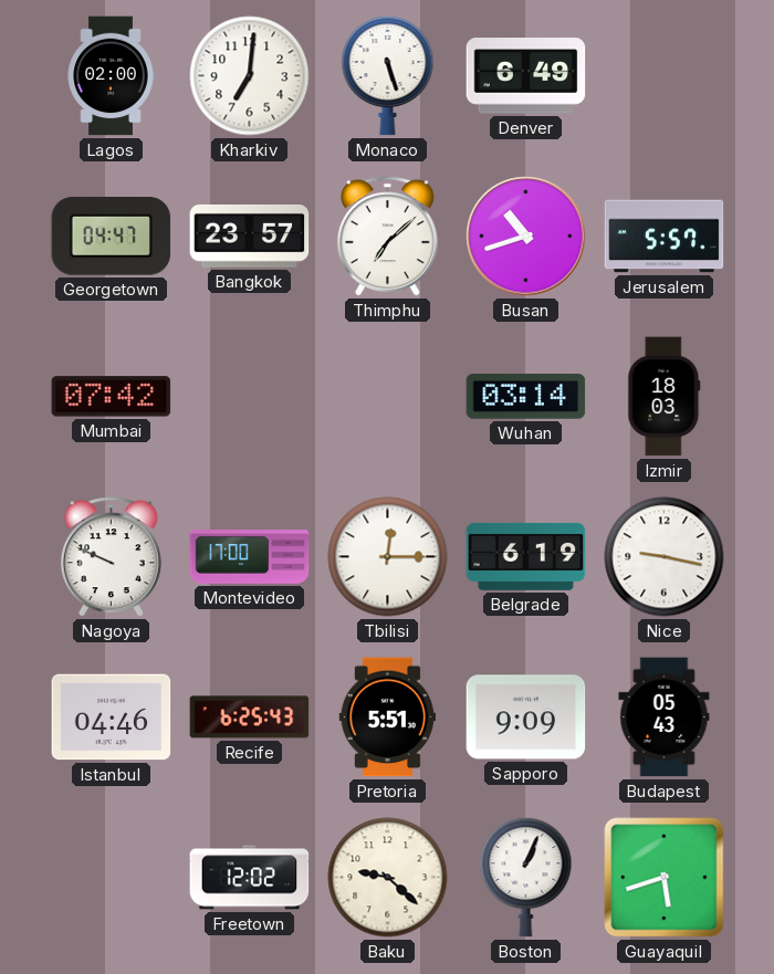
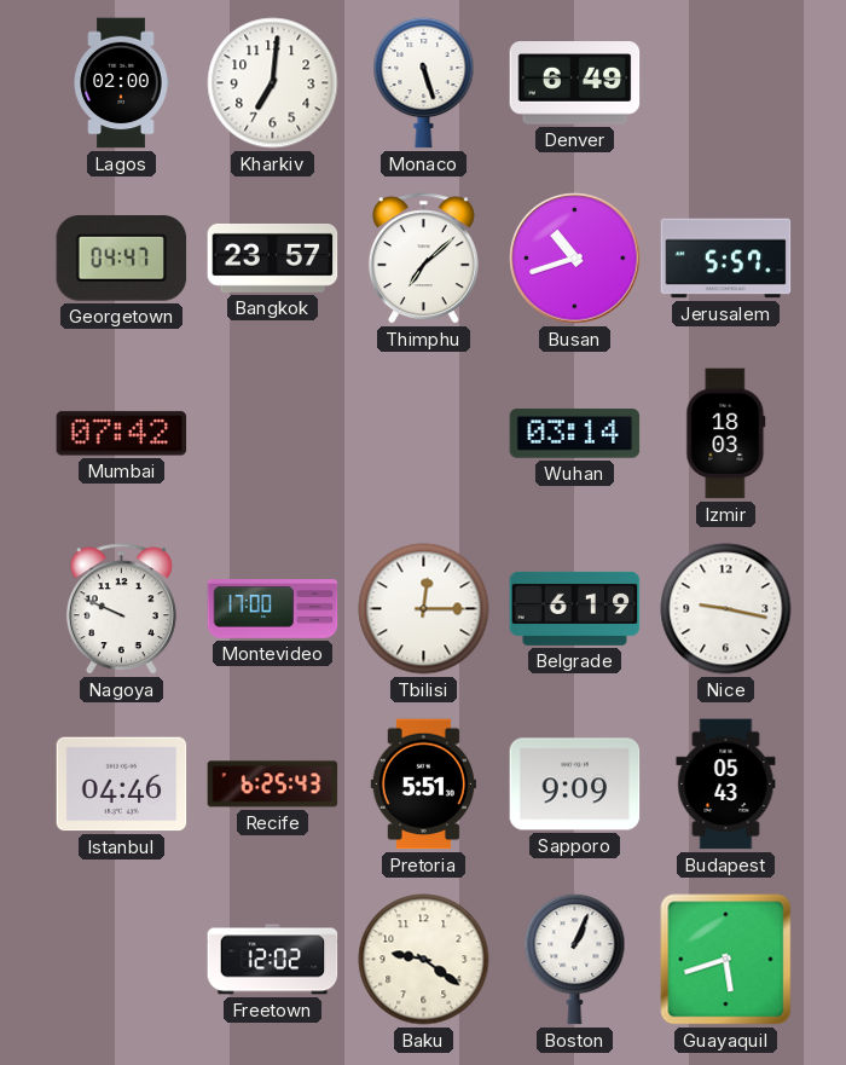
Baku: 9:22 -> 9:21
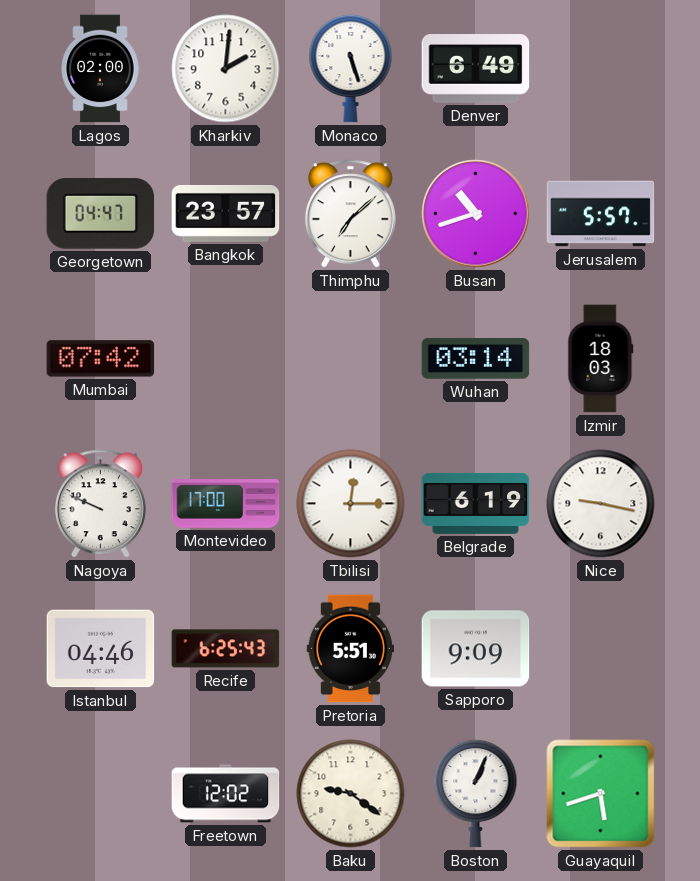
Kharkiv: 7:01 -> 2:01
Budapest: 05:43 -> none
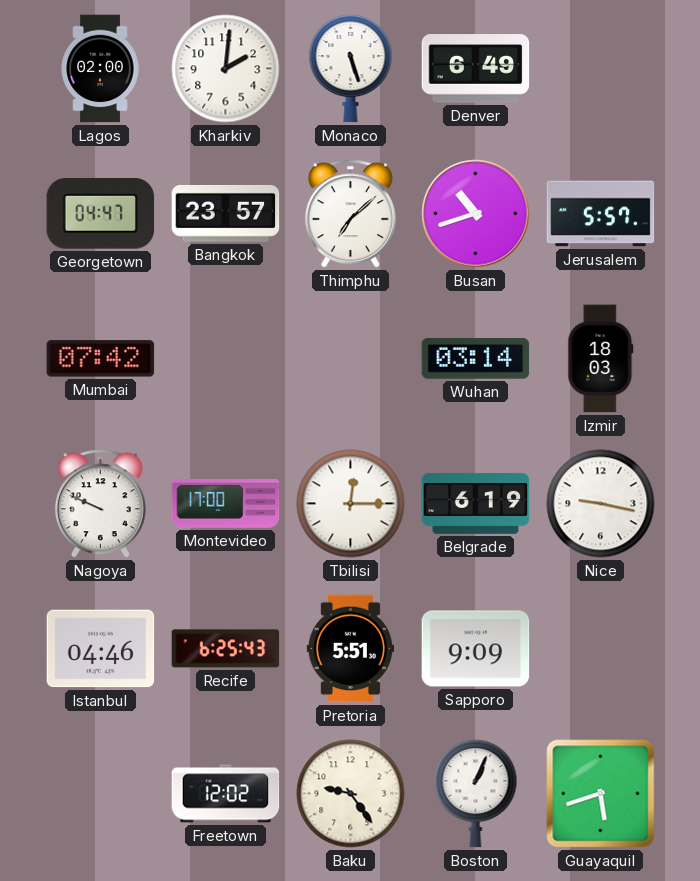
Baku: 9:21 -> 9:24
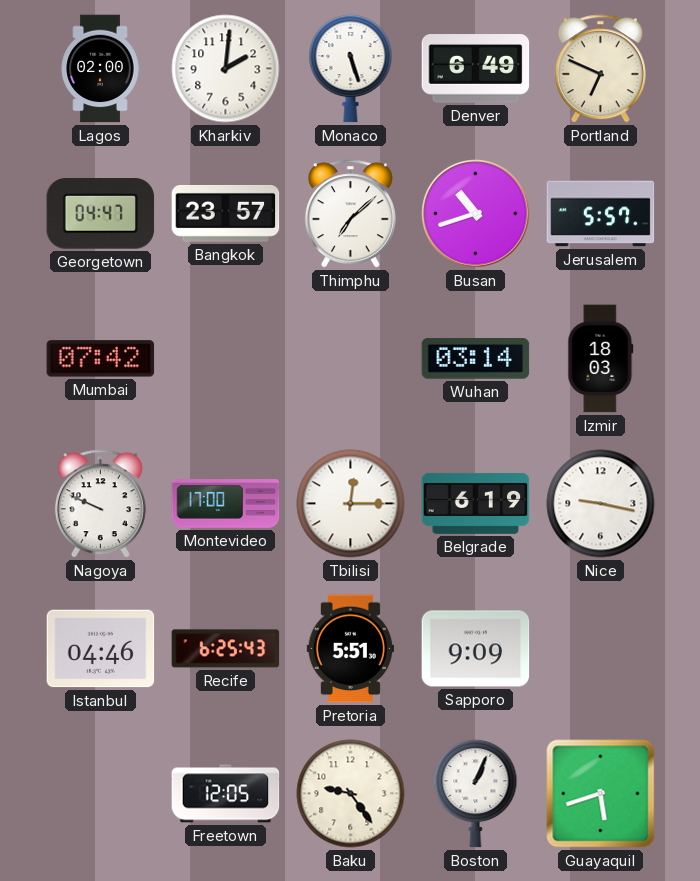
Portland: none -> 6:49
Freetown: 12:02 -> 12:05
